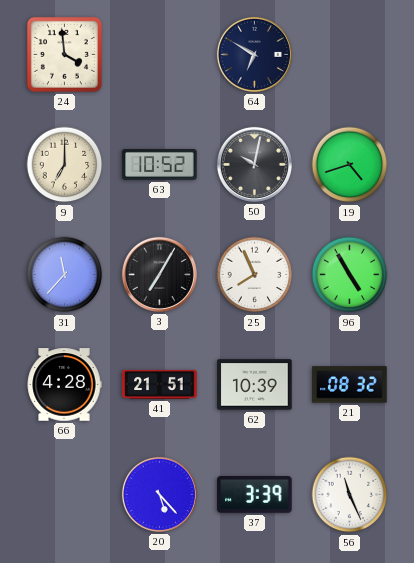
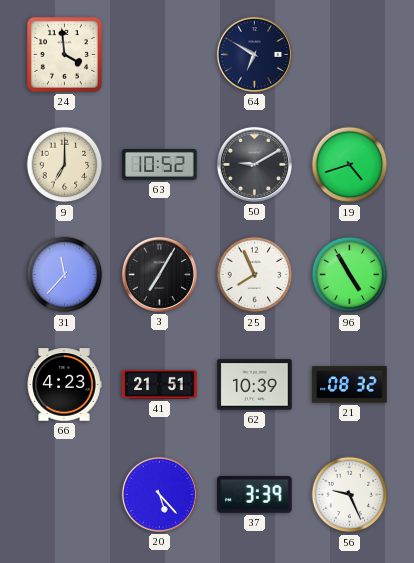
50: 10:02 -> 9:10
66: 4:28 -> 4:23
56: 11:26 -> 9:26
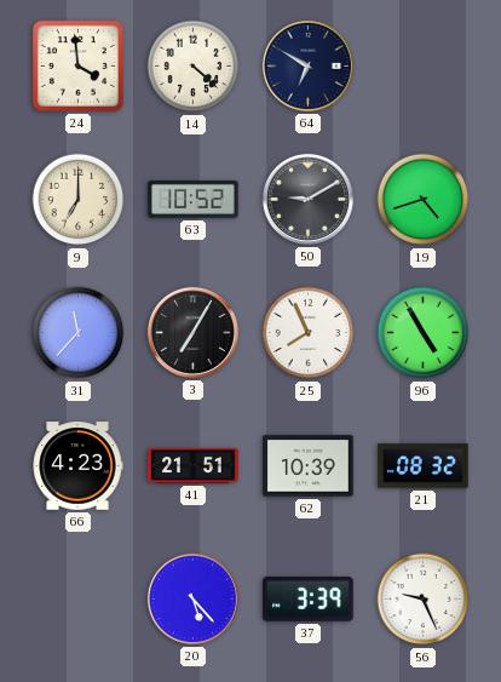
14: none -> 4:22
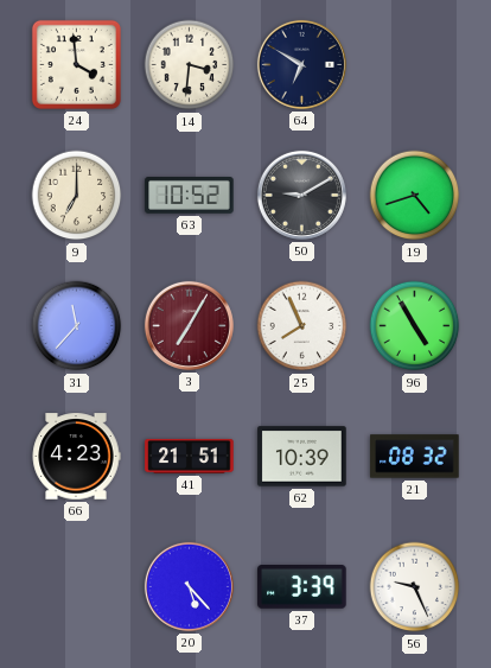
14: 4:22 -> 3:31
3 dial: black -> burgundy
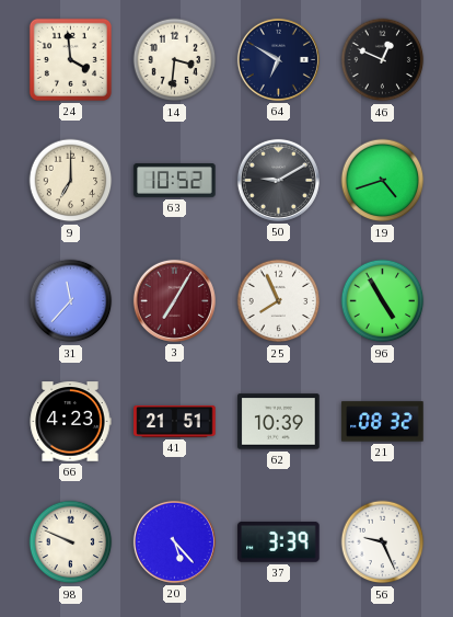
46: none -> 12:49
98: none -> 9:49
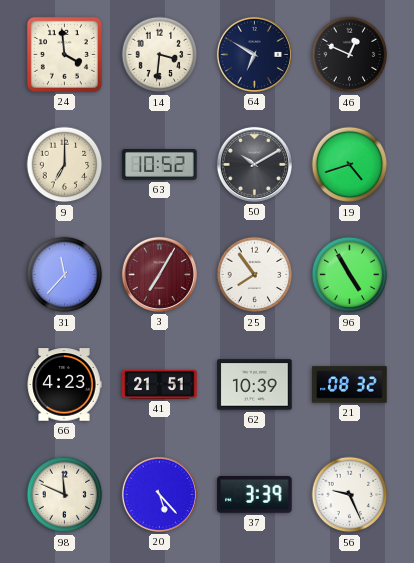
50: 9:10 -> 10:10
25: 7:56 -> 7:54
98: 9:49 -> 11:49
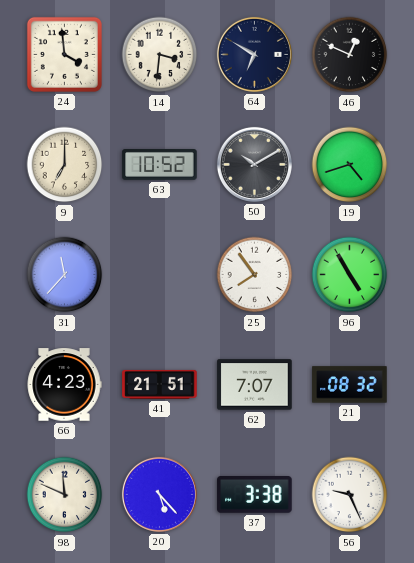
3: 7:05 -> none
62: 10:39 -> 7:07
37: 3:39 -> 3:38
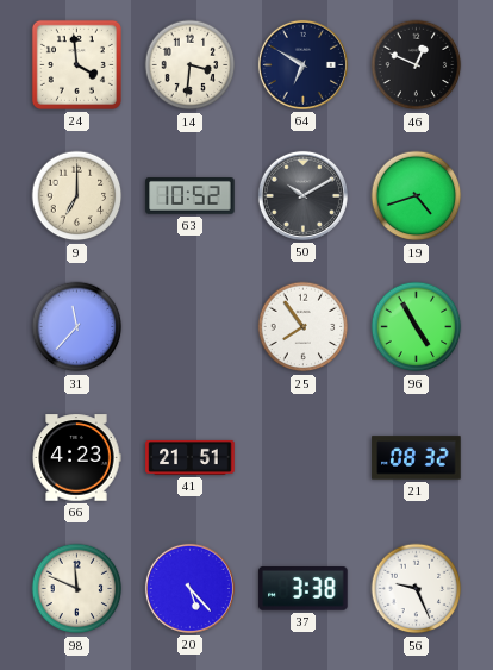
62: 7:07 -> none
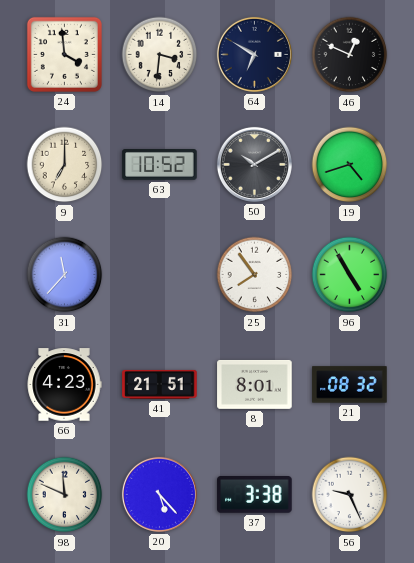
8: none -> 8:01
